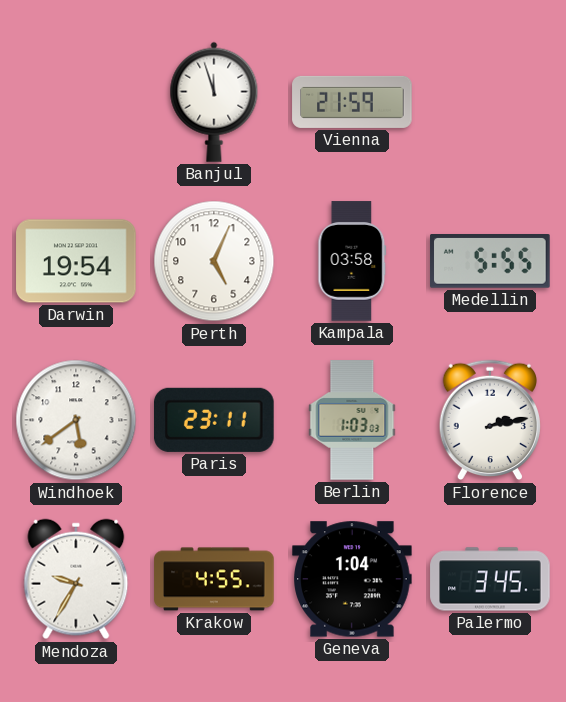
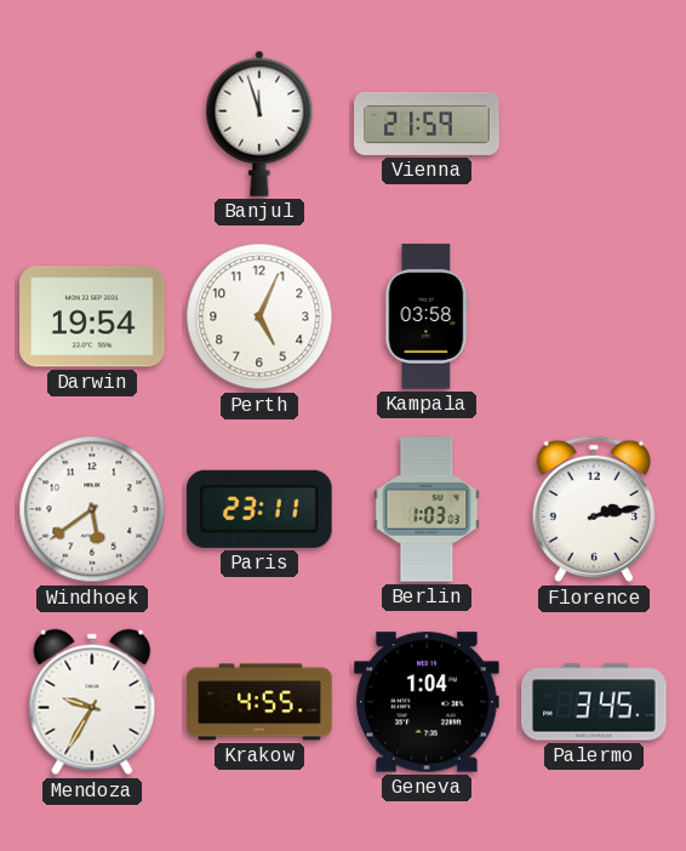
Medellin: 5:55 -> none
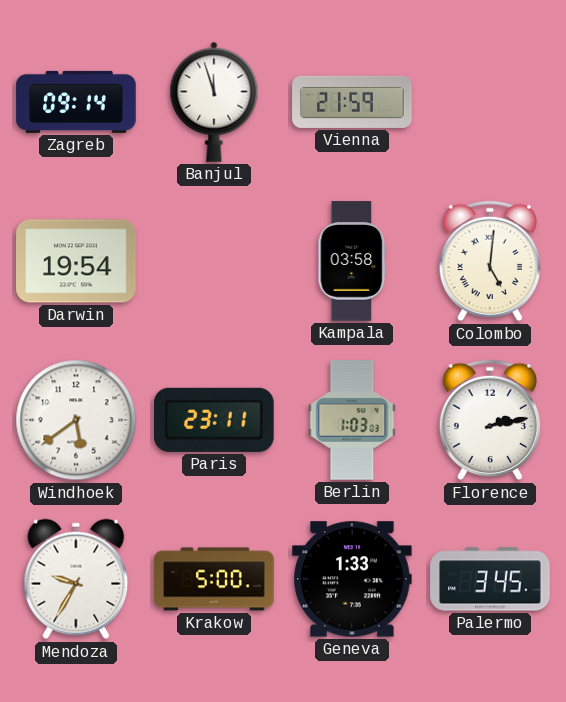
Zagreb: none -> 09:14
Perth: 5:04 -> none
Colombo: none -> 5:01
Krakow: 4:55 -> 5:00
Geneva: 1:04 -> 1:33
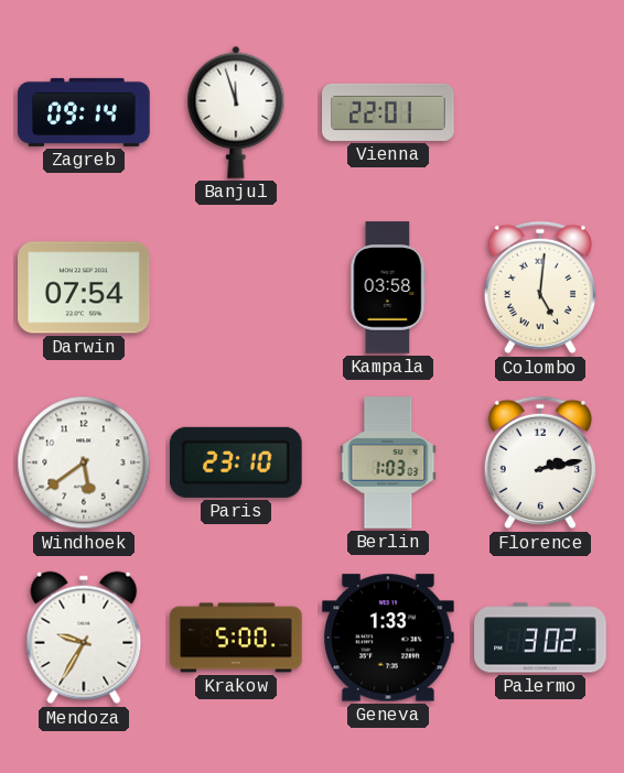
Vienna: 21:59 -> 22:01
Darwin: 19:54 -> 07:54
Paris: 23:11 -> 23:10
Palermo: 3:45 -> 3:02
